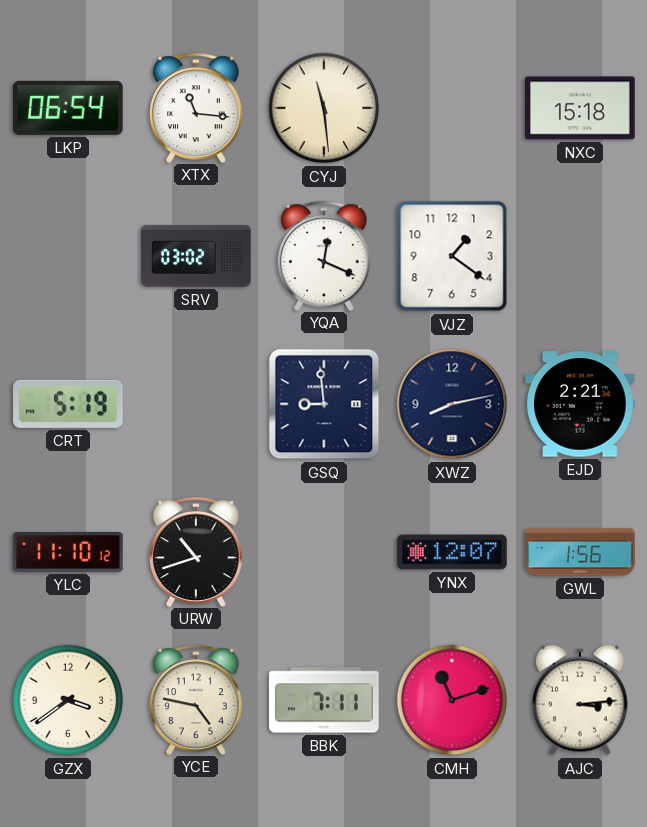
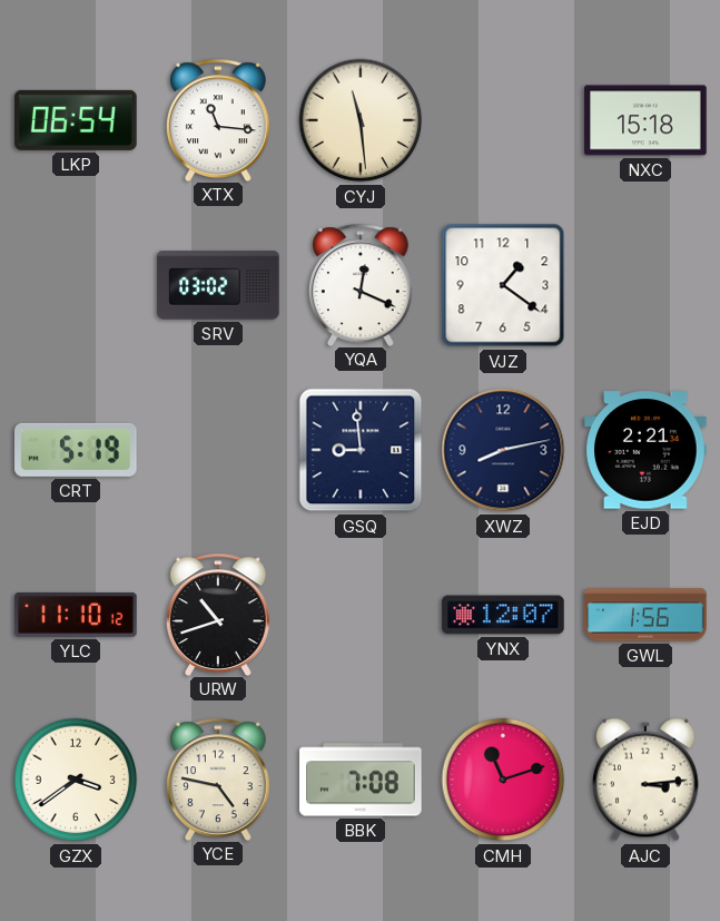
BBK: 7:11 -> 7:08
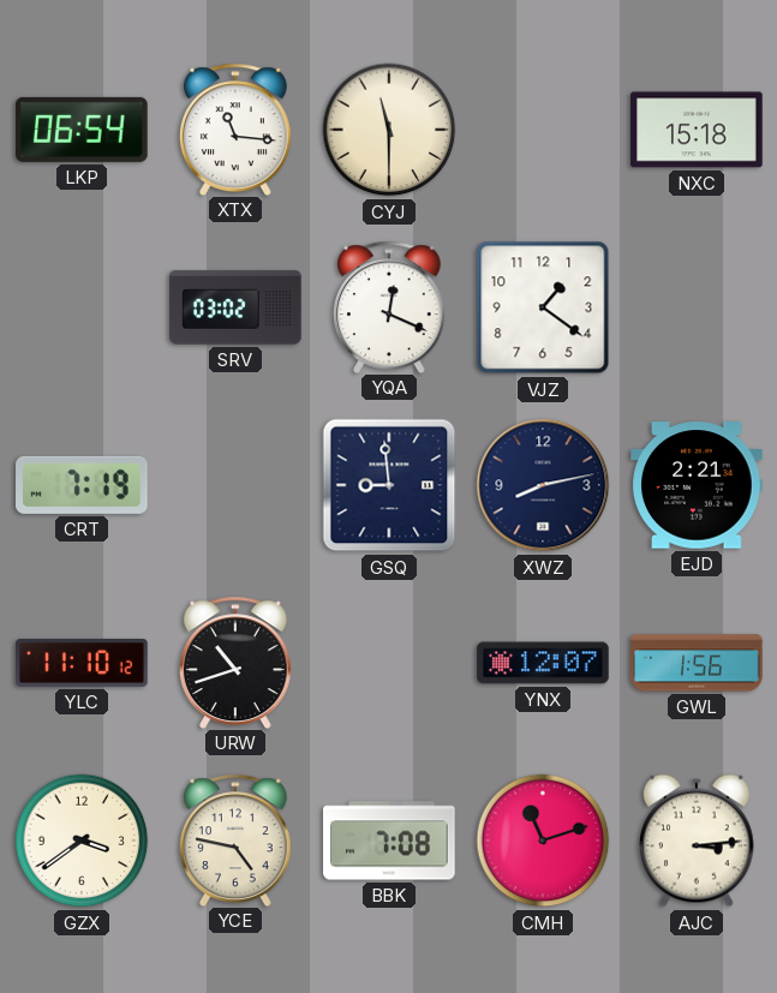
CYJ: 11:29 -> 11:30
CRT: 5:19 -> 7:19
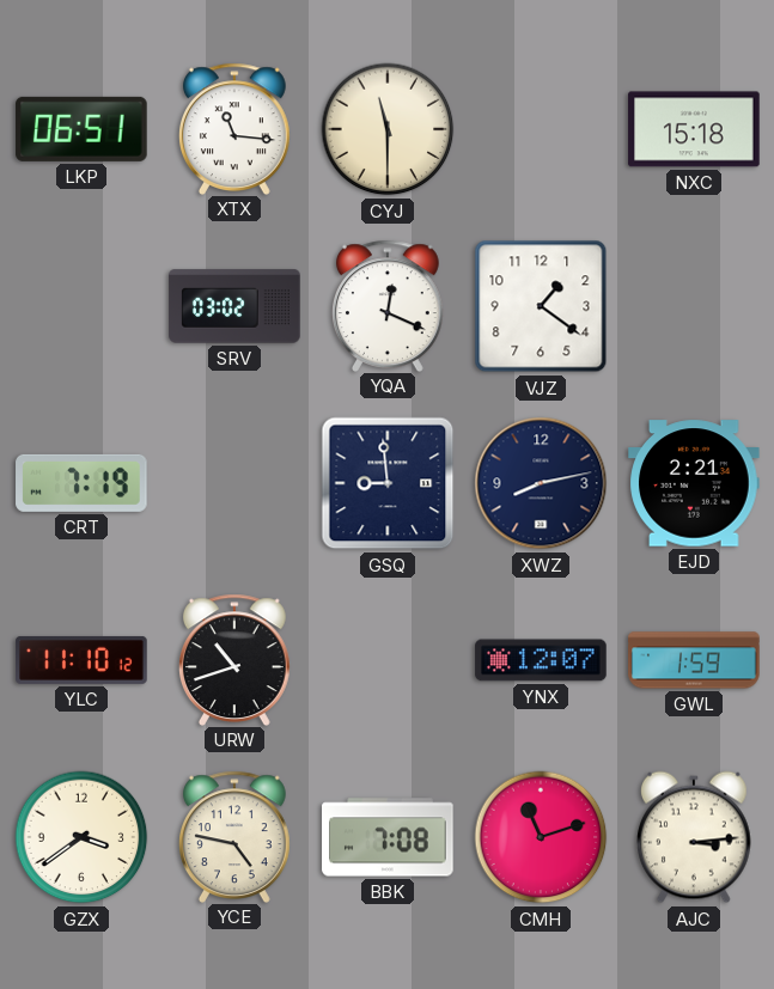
LKP: 06:54 -> 06:51
GWL: 1:56 -> 1:59
